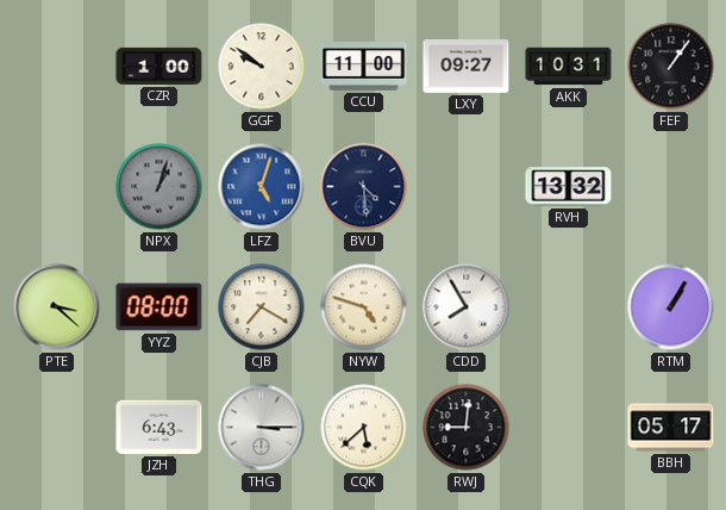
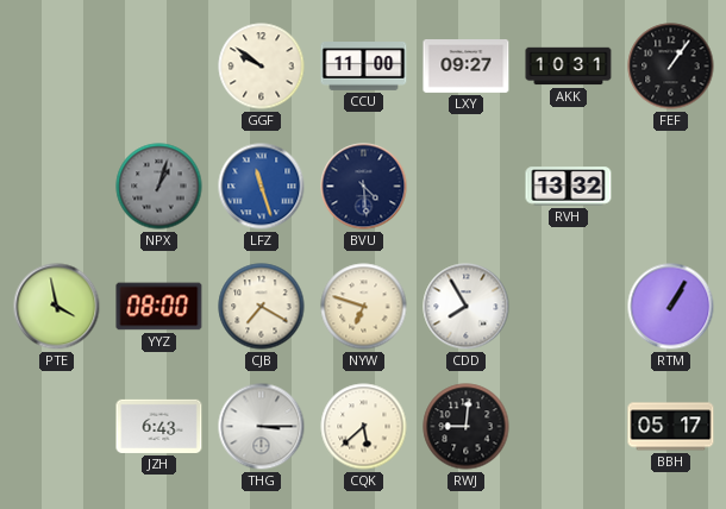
CZR: 1:00 -> none
LFZ: 5:03 -> 11:27
PTE: 3:22 -> 3:58
NYW: 4:48 -> 6:48
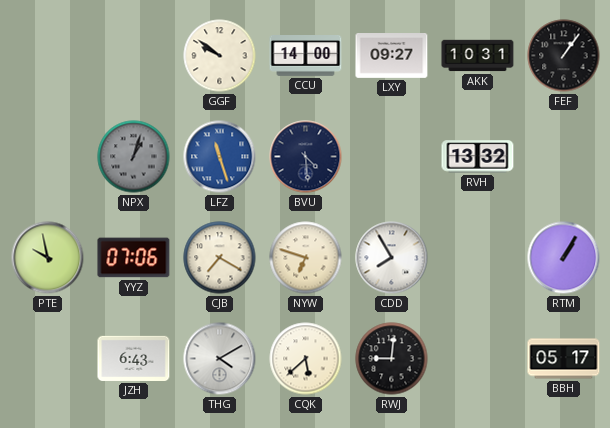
CCU: 11:00 -> 14:00
PTE: 3:58 -> 9:58
YYZ: 08:00 -> 07:06
THG: 3:15 -> 4:10
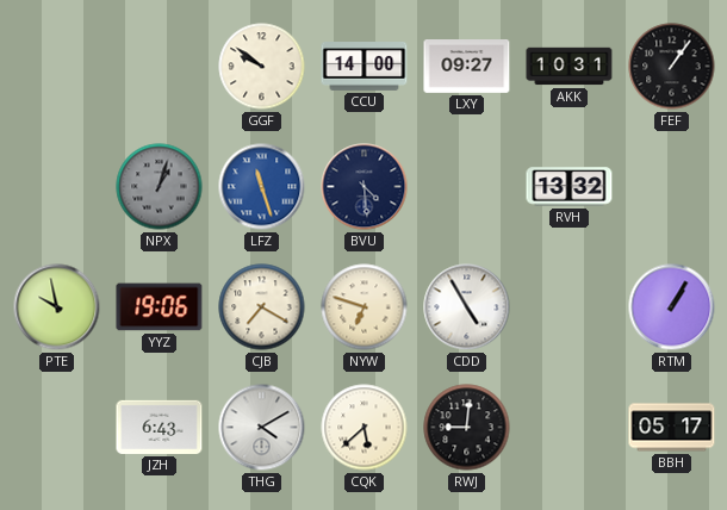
YYZ: 07:06 -> 19:06
CDD: 7:55 -> 4:55
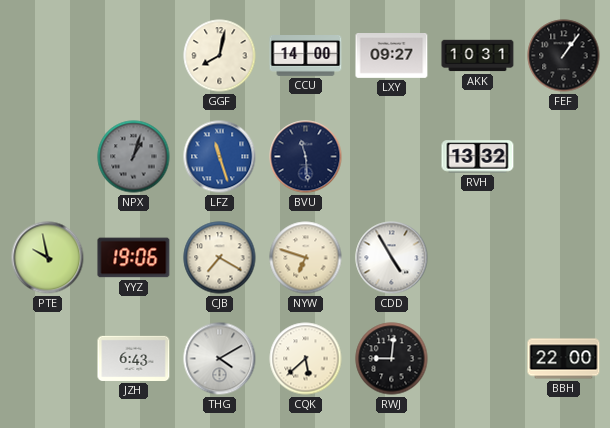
GGF: 9:51 -> 8:02
BVU: 4:29 -> 11:29
RTM: 1:05 -> none
BBH: 05:17 -> 22:00
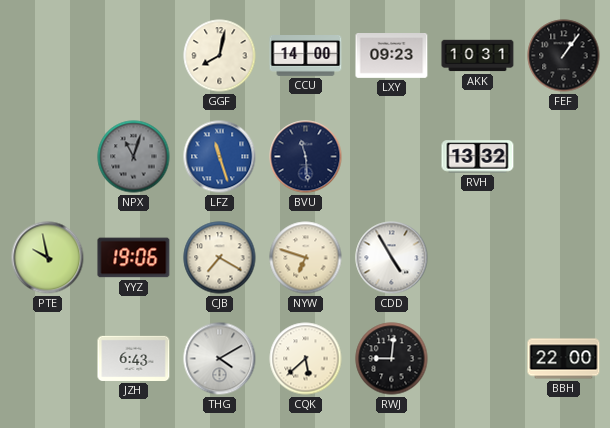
LXY: 09:27 -> 09:23
NPX: 1:03 -> 11:03
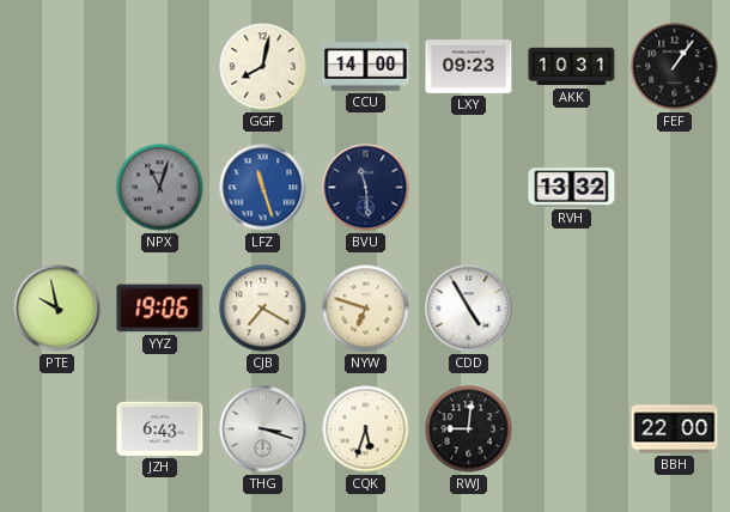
THG: 4:10 -> 3:18
CQK: 5:38 -> 5:33
